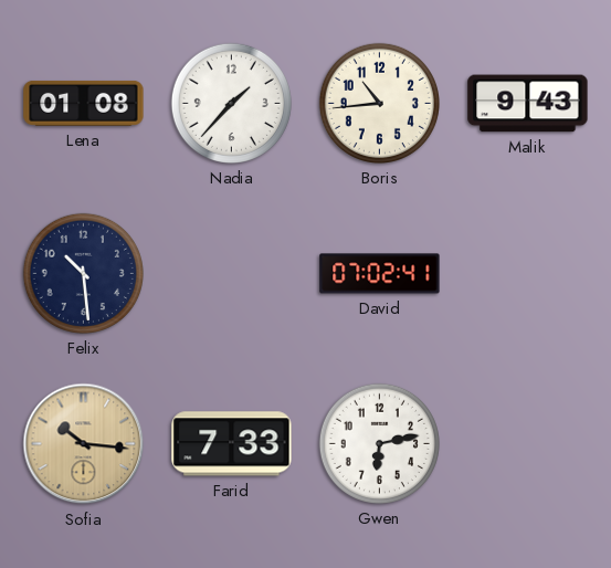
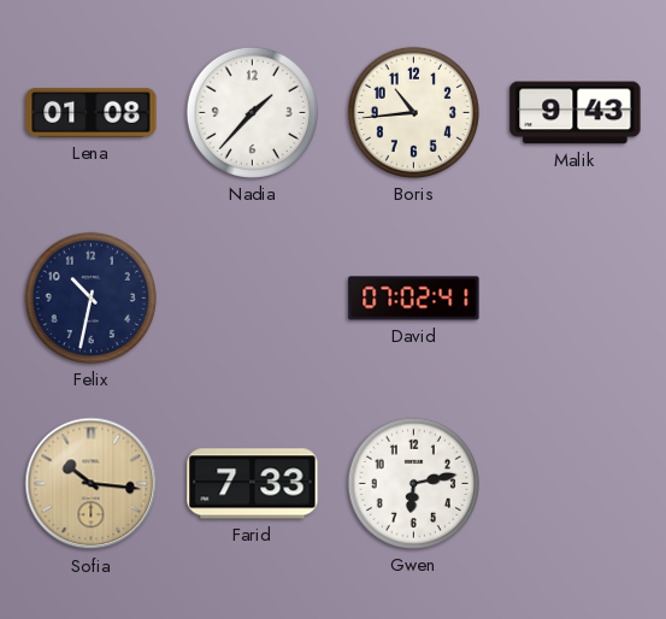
Felix: 10:29 -> 10:32
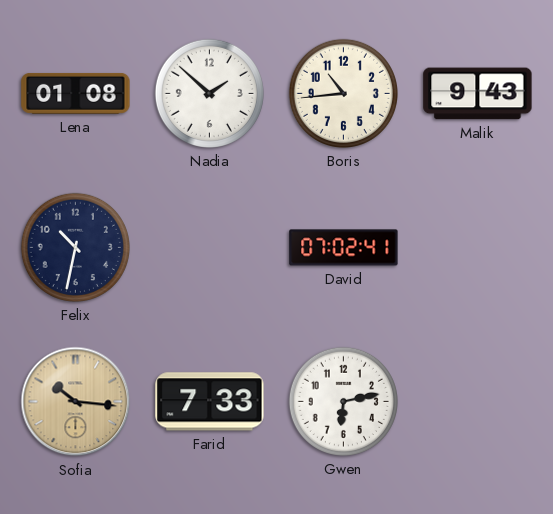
Nadia: 1:37 -> 1:52
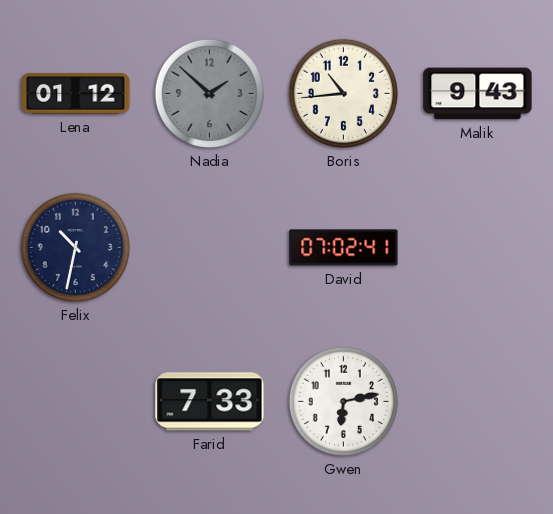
Lena: 01:08 -> 01:12
Nadia dial: white -> grey
Sofia: 10:16 -> none
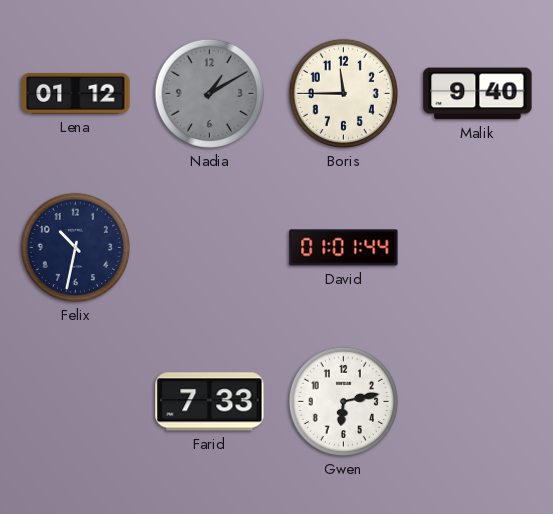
Nadia: 1:52 -> 1:10
Boris: 10:44 -> 11:45
Malik: 9:43 -> 9:40
David: 07:02 -> 01:01
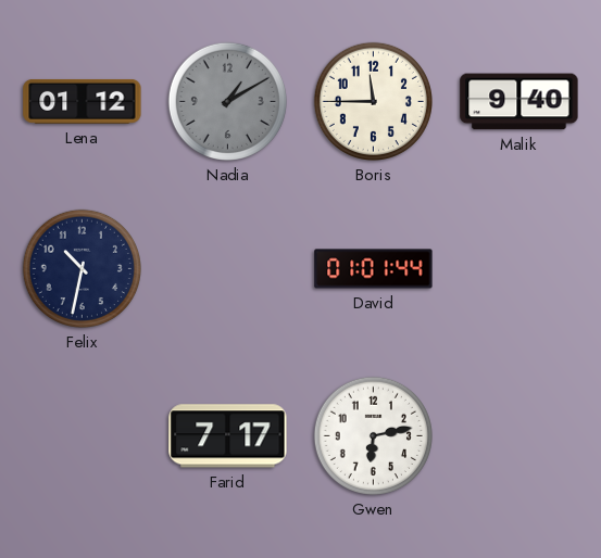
Farid: 7:33 -> 7:17
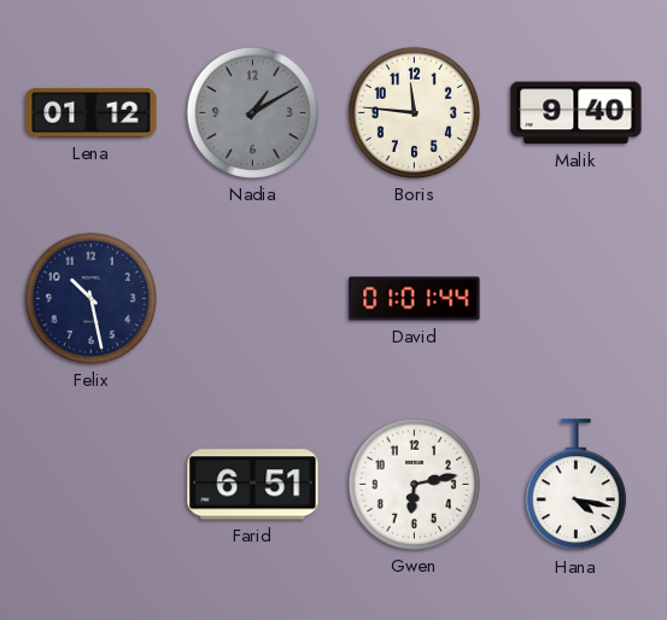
Boris: 11:45 -> 11:46
Felix: 10:32 -> 10:28
Farid: 7:17 -> 6:51
Hana: none -> 4:17
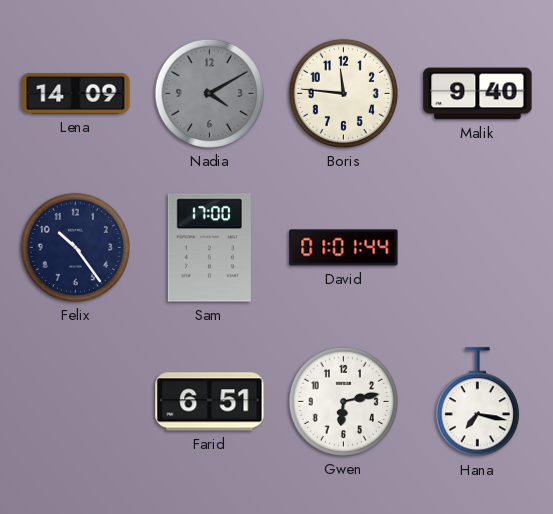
Lena: 01:12 -> 14:09
Nadia: 1:10 -> 4:10
Felix: 10:28 -> 10:24
Sam: none -> 17:00
Hana: 4:17 -> 7:17
